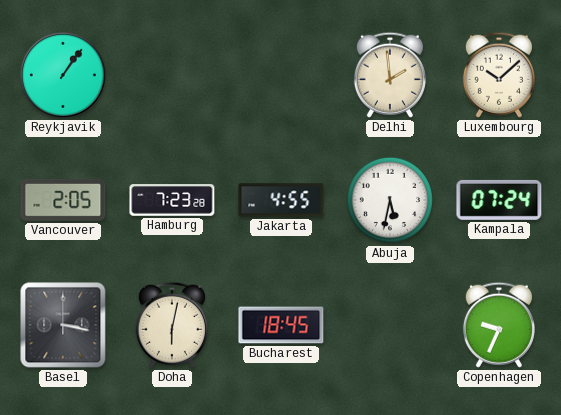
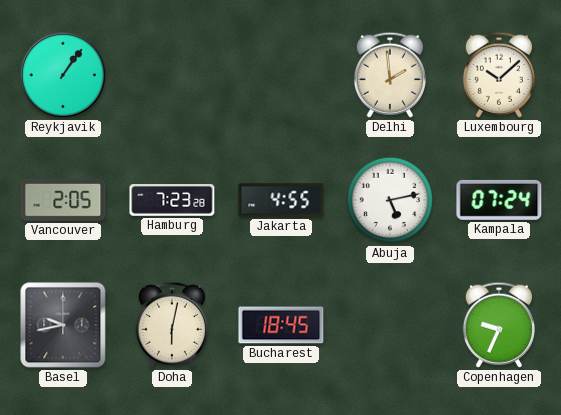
Abuja: 5:32 -> 5:13
Basel: 3:17 -> 9:43
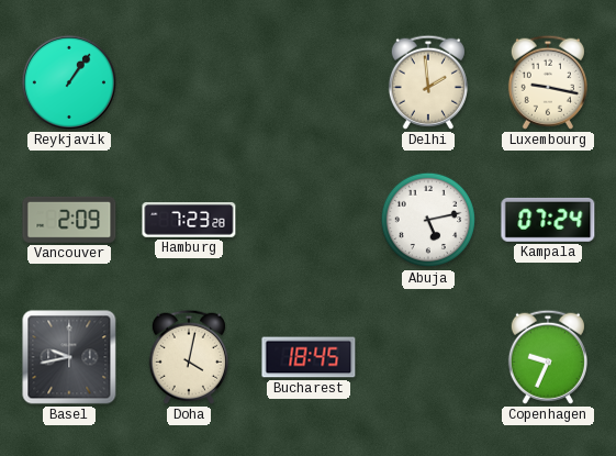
Luxembourg: 10:08 -> 9:17
Vancouver: 2:05 -> 2:09
Jakarta: 4:55 -> none
Doha: 6:02 -> 4:02
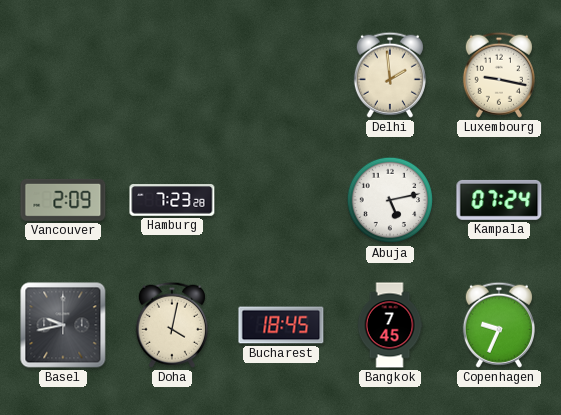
Reykjavik: 1:06 -> none
Bangkok: none -> 7:45
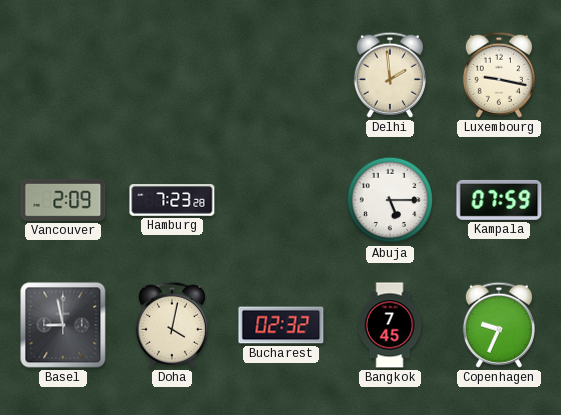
Abuja: 5:13 -> 5:15
Kampala: 07:24 -> 07:59
Basel: 9:43 -> 8:58
Bucharest: 18:45 -> 02:32
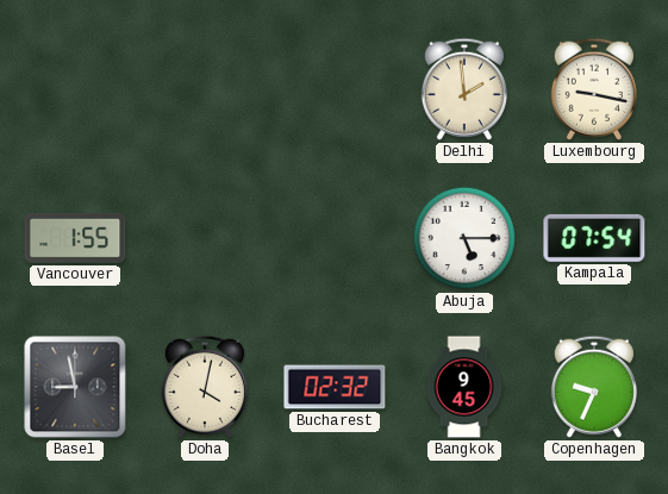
Vancouver: 2:09 -> 1:55
Hamburg: 7:23 -> none
Kampala: 07:59 -> 07:54
Bangkok: 7:45 -> 9:45
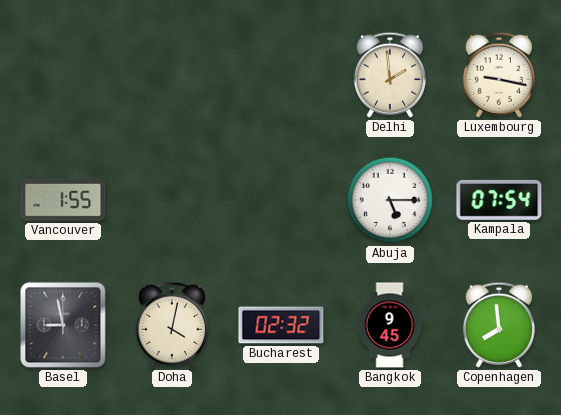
Copenhagen: 9:34 -> 7:59
